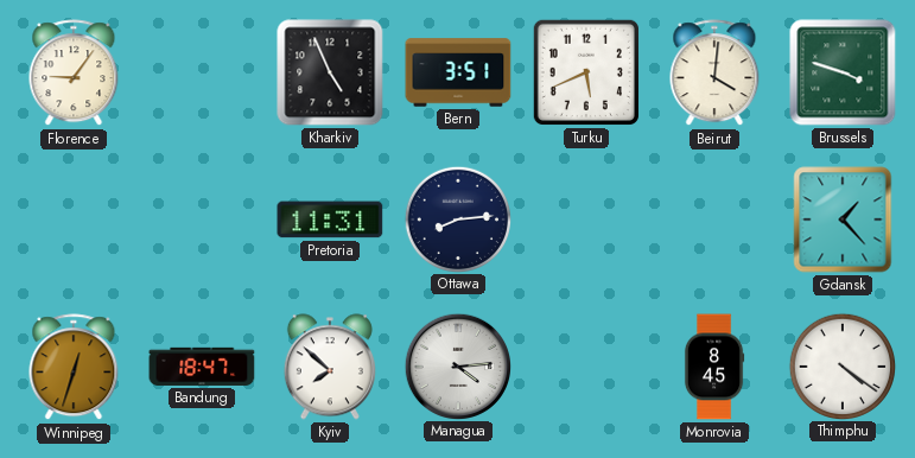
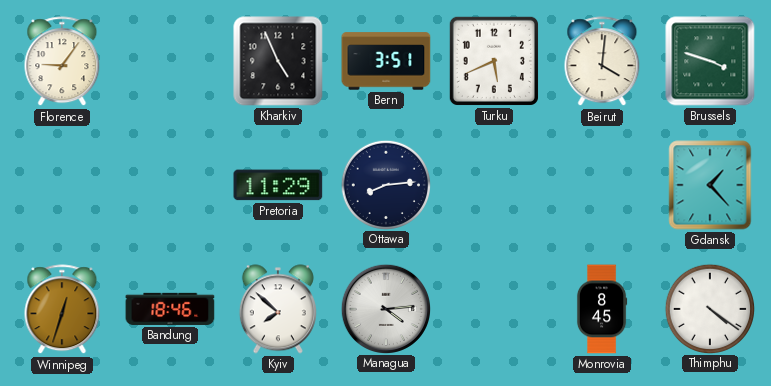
Pretoria: 11:31 -> 11:29
Bandung: 18:47 -> 18:46
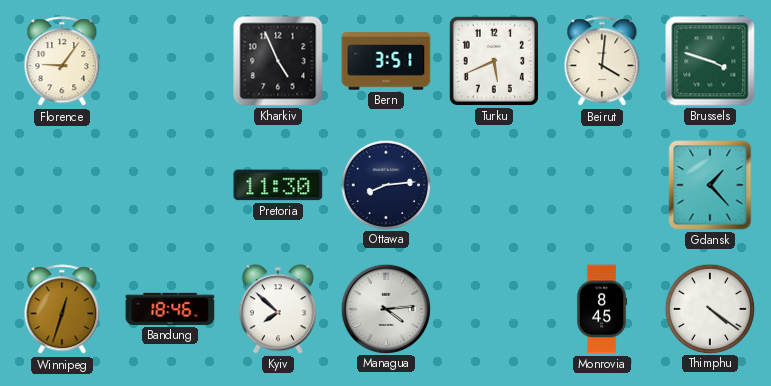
Pretoria: 11:29 -> 11:30
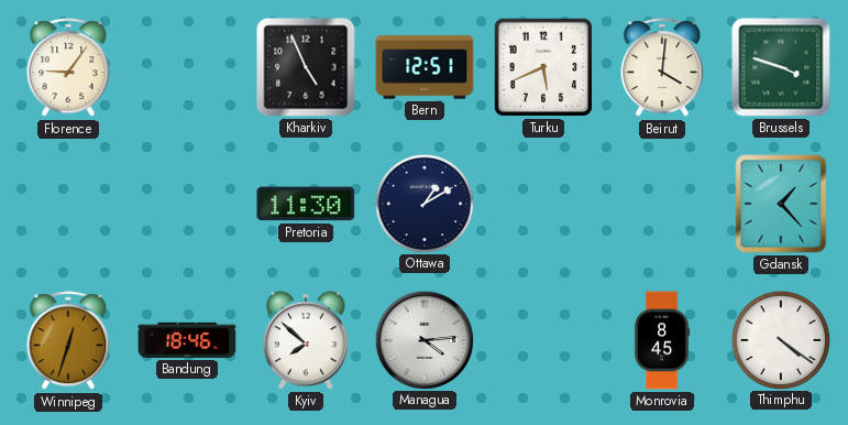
Bern: 3:51 -> 12:51
Ottawa: 8:14 -> 1:10
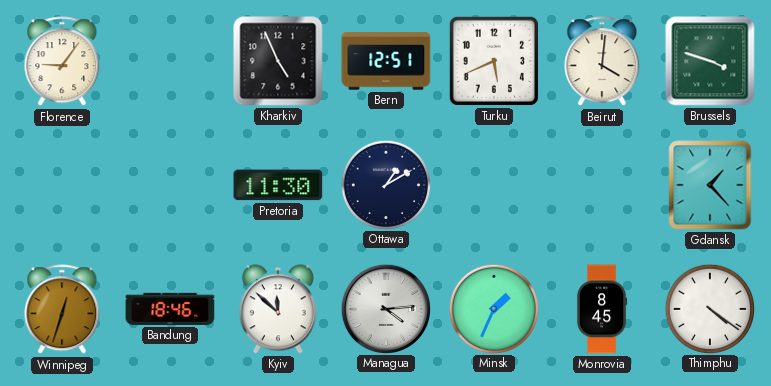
Kyiv: 7:52 -> 11:52
Minsk: none -> 1:34
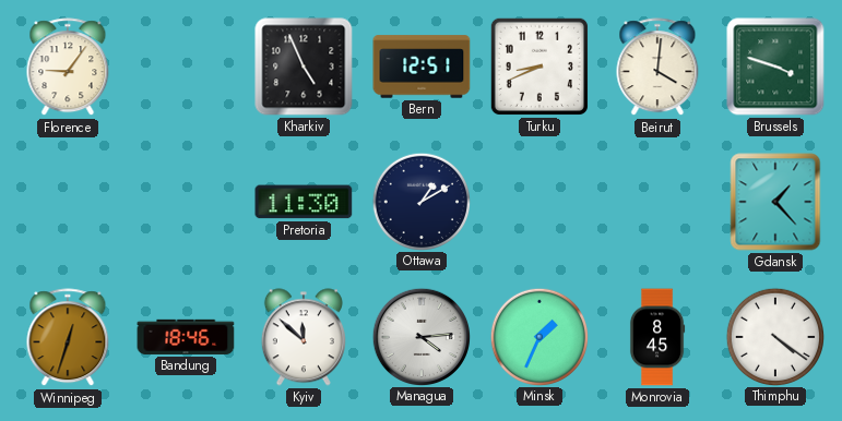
Turku: 5:41 -> 8:41
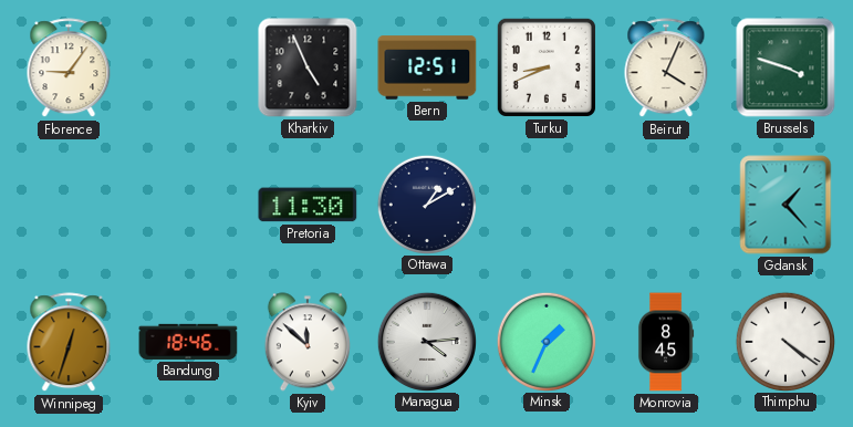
Beirut: 4:01 -> 4:04
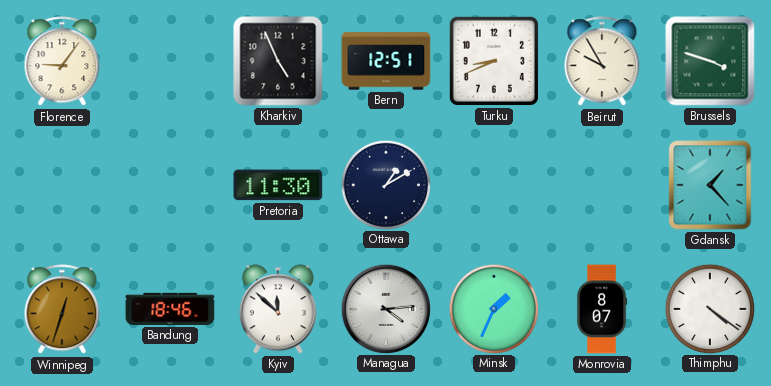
Beirut: 4:04 -> 9:55
Monrovia: 8:45 -> 8:07
